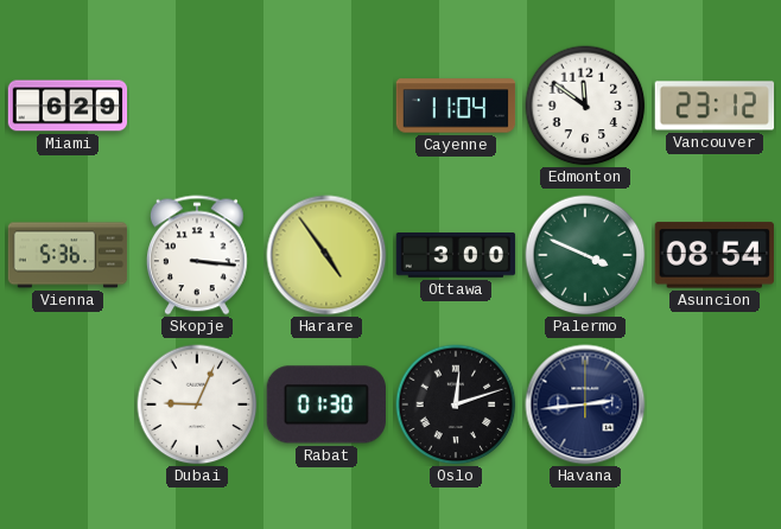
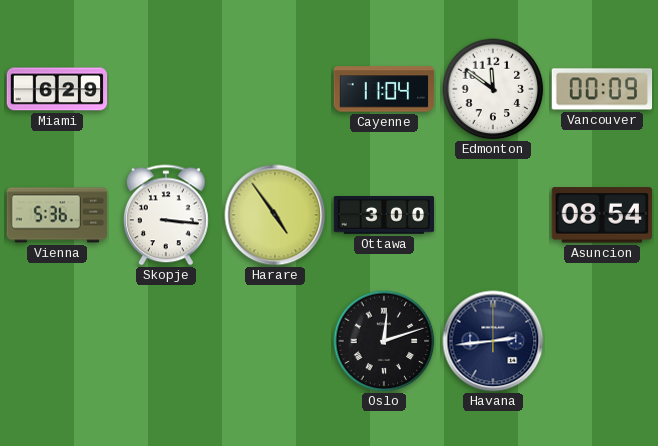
Vancouver: 23:12 -> 00:09
Palermo: 3:49 -> none
Dubai: 9:04 -> none
Rabat: 01:30 -> none
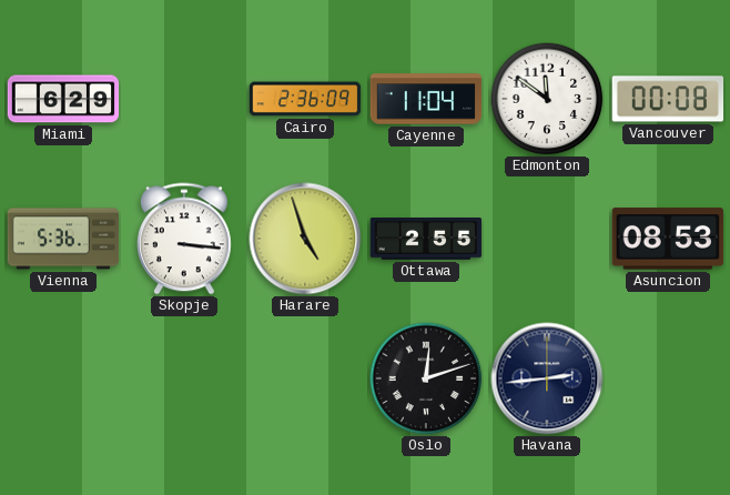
Cairo: none -> 2:36
Vancouver: 00:09 -> 00:08
Harare: 4:54 -> 4:57
Ottawa: 3:00 -> 2:55
Asuncion: 08:54 -> 08:53
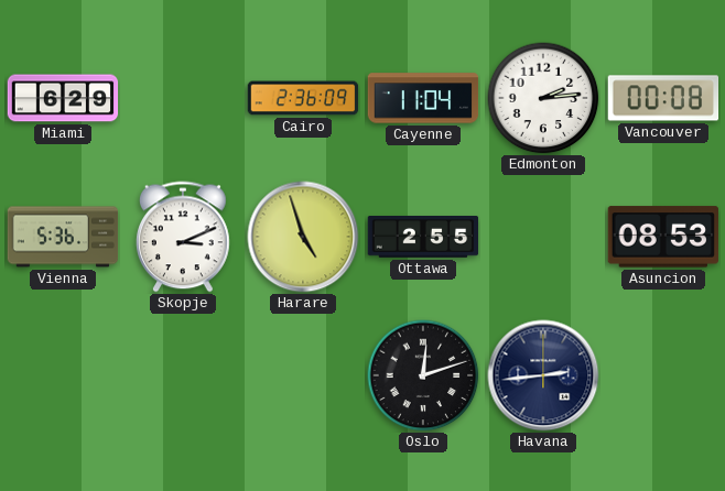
Edmonton: 11:51 -> 2:14
Skopje: 3:16 -> 3:11
